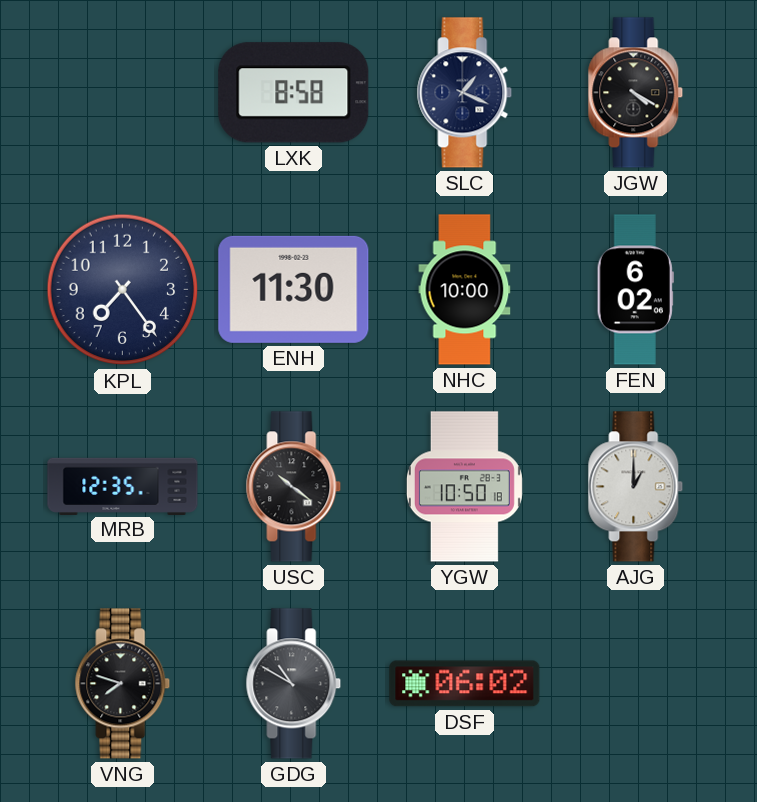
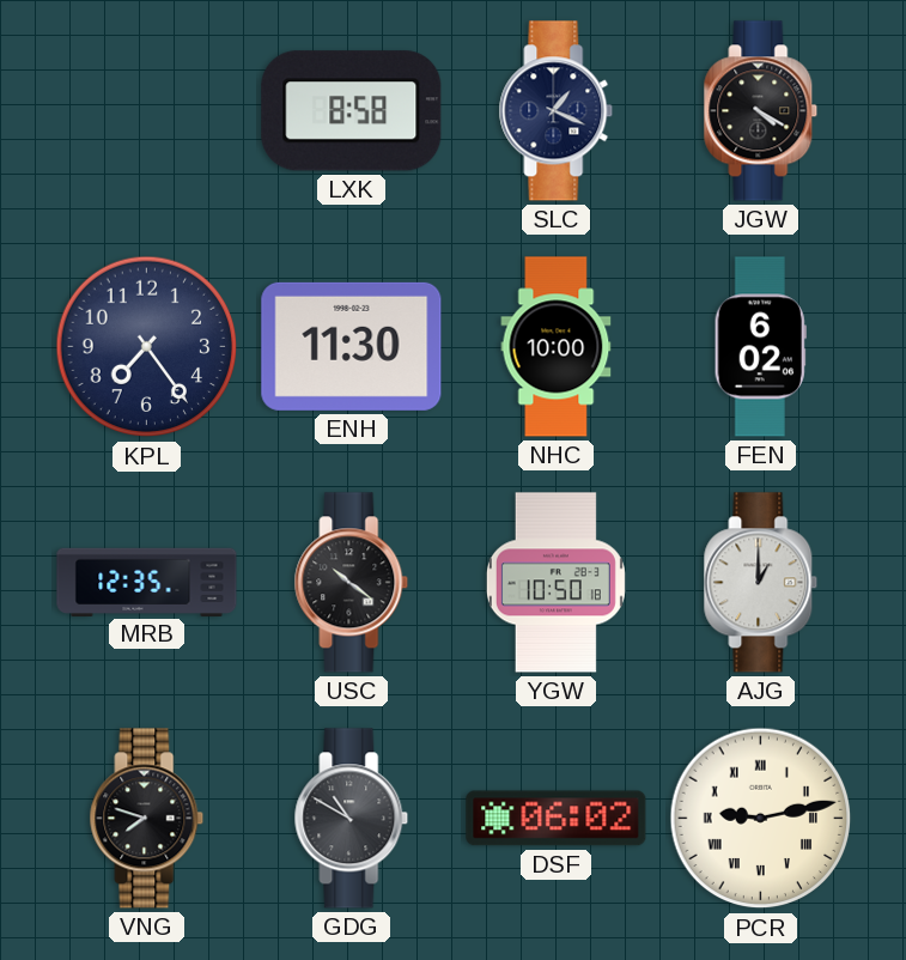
PCR: none -> 9:13
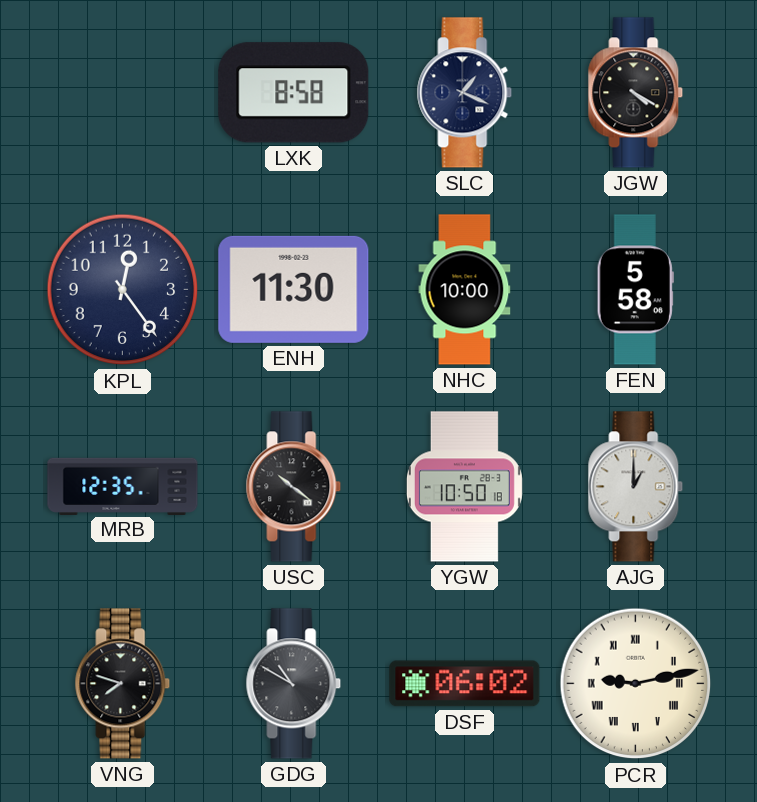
KPL: 7:24 -> 12:24
FEN: 6:02 -> 5:58
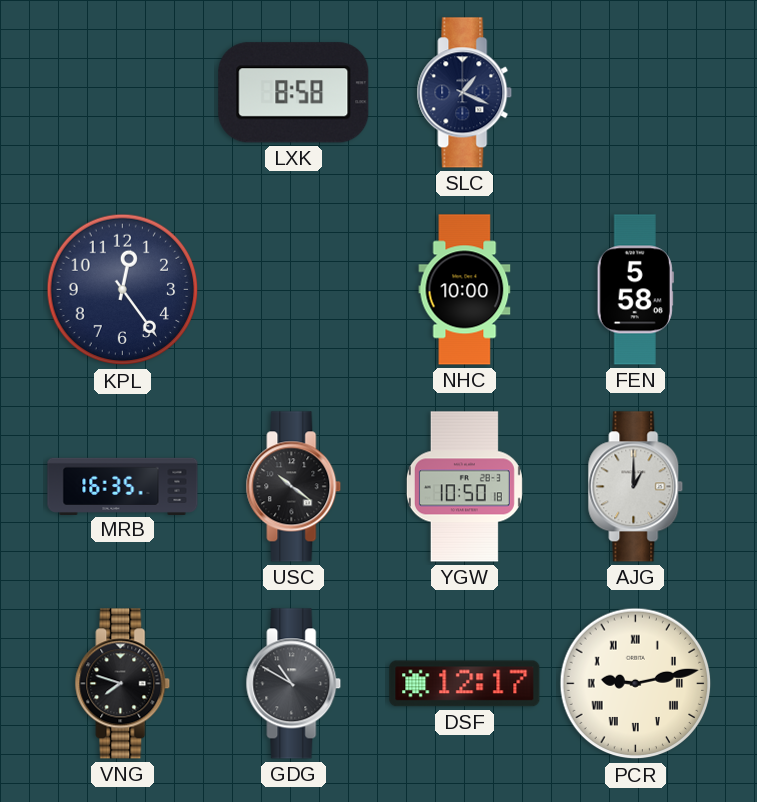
JGW: 4:20 -> none
ENH: 11:30 -> none
MRB: 12:35 -> 16:35
DSF: 06:02 -> 12:17
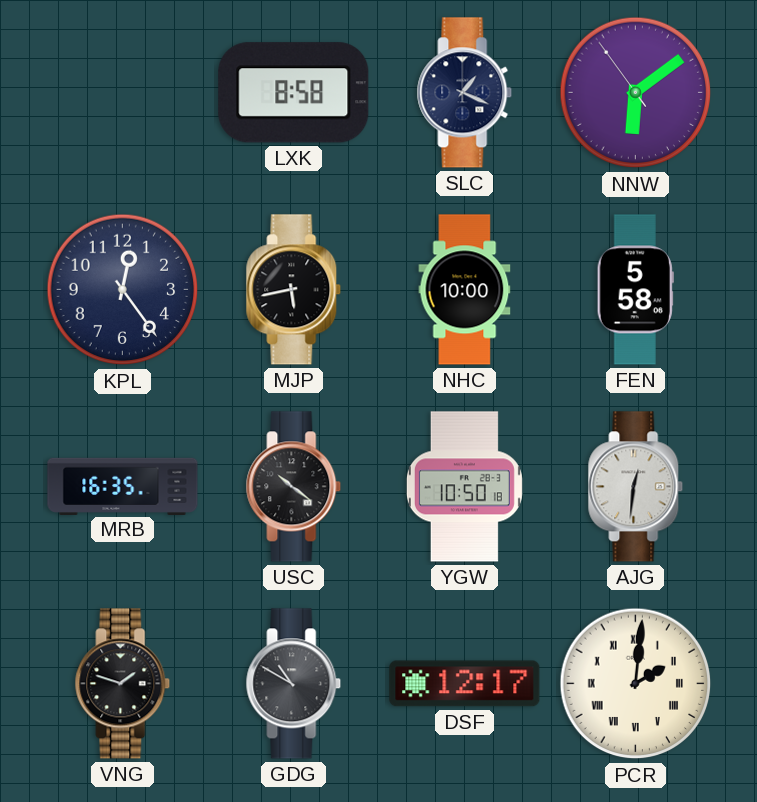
NNW: none -> 6:08
MJP: none -> 5:43
AJG: 1:00 -> 12:31
VNG: 7:48 -> 1:48
PCR: 9:13 -> 2:01
